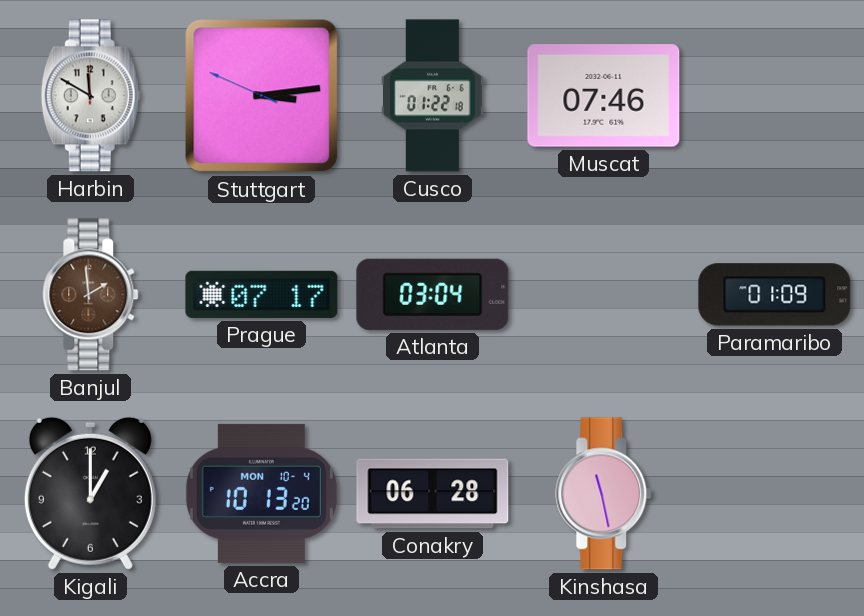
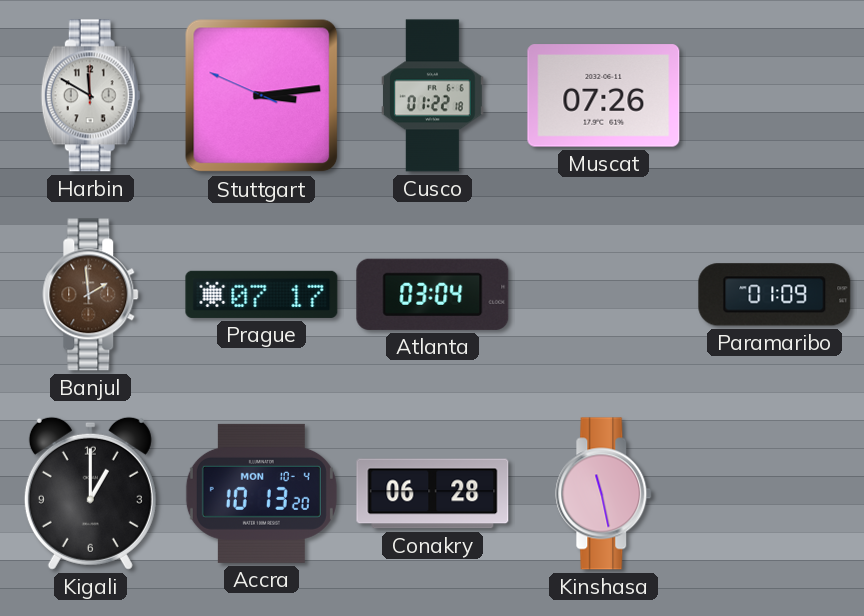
Muscat: 07:46 -> 07:26
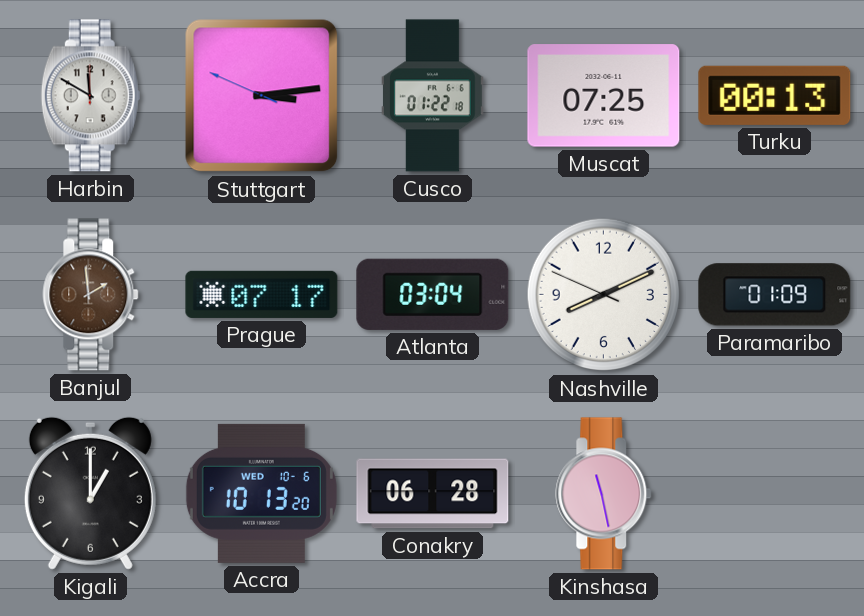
Muscat: 07:26 -> 07:25
Turku: none -> 00:13
Nashville: none -> 8:10
Accra date: MON 10-4 -> WED 10-6
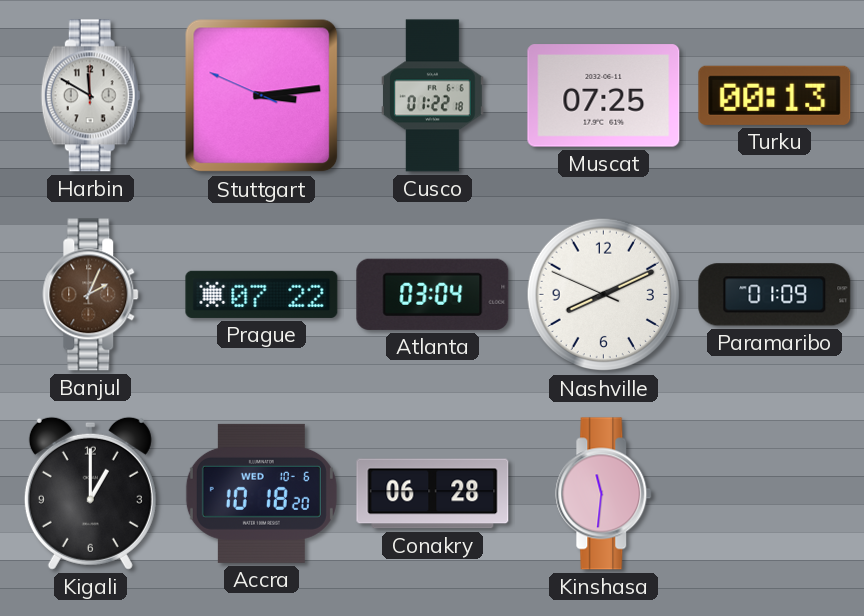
Banjul: 1:59 -> 2:04
Prague: 07:17 -> 07:22
Accra: 10:13 -> 10:18
Kinshasa: 11:28 -> 11:31
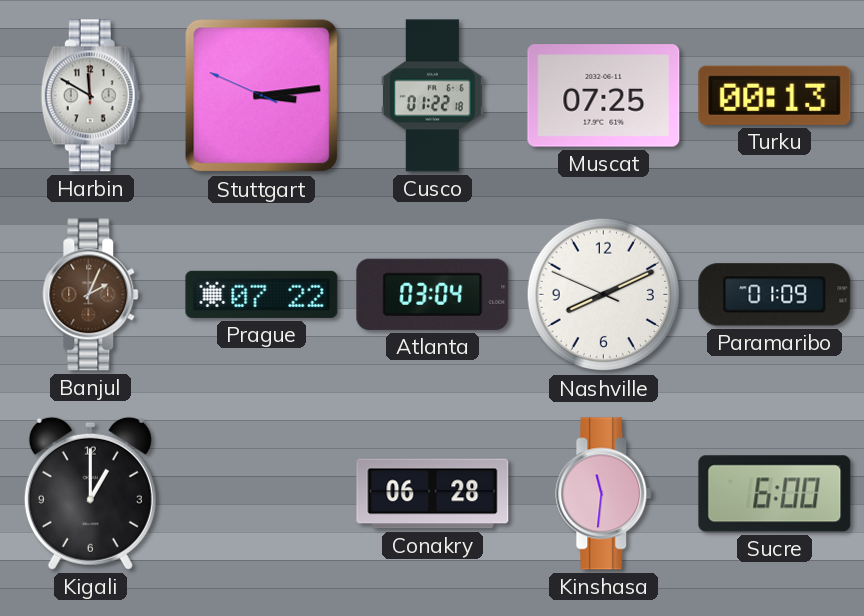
Accra: 10:18 -> none
Sucre: none -> 6:00
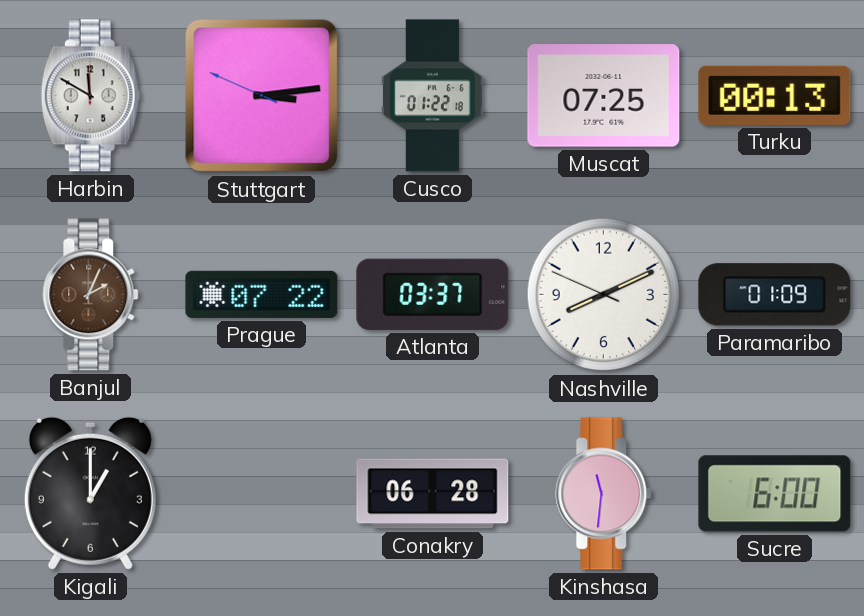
Atlanta: 03:04 -> 03:37
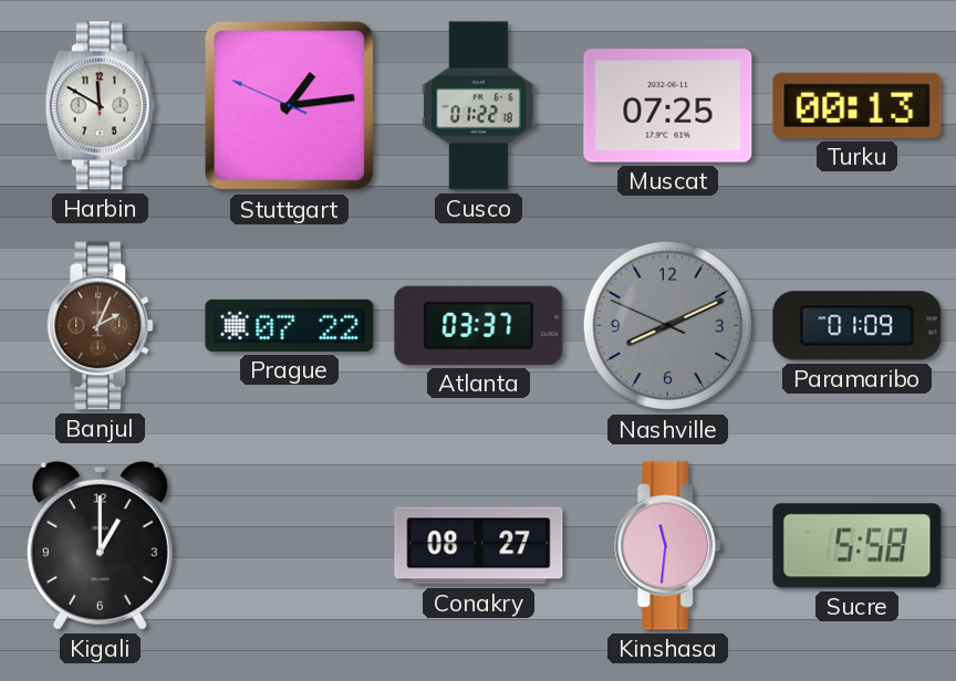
Stuttgart: 3:13 -> 1:13
Nashville dial: white -> grey
Conakry: 06:28 -> 08:27
Sucre: 6:00 -> 5:58
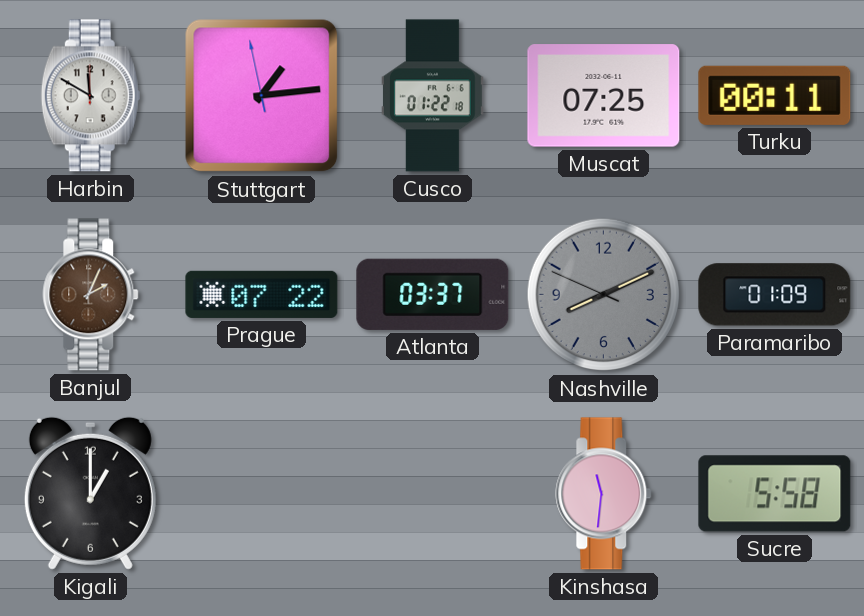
Stuttgart: 1:13:49 -> 1:13:58
Turku: 00:13 -> 00:11
Conakry: 08:27 -> none
